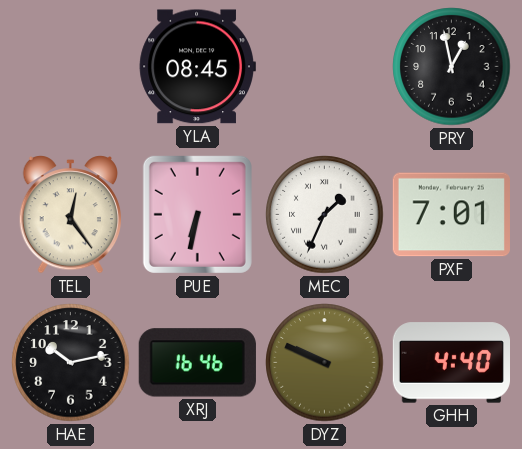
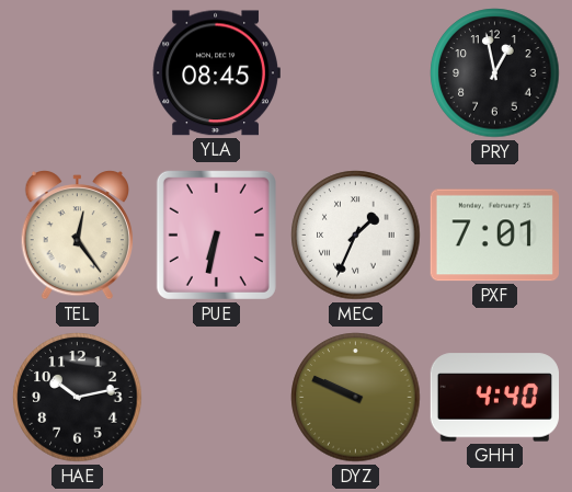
XRJ: 16:46 -> none
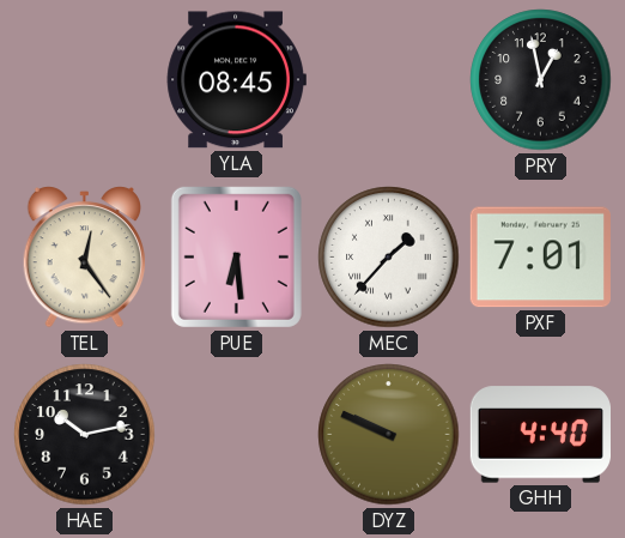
PUE: 6:32 -> 6:29
MEC: 1:34 -> 1:37
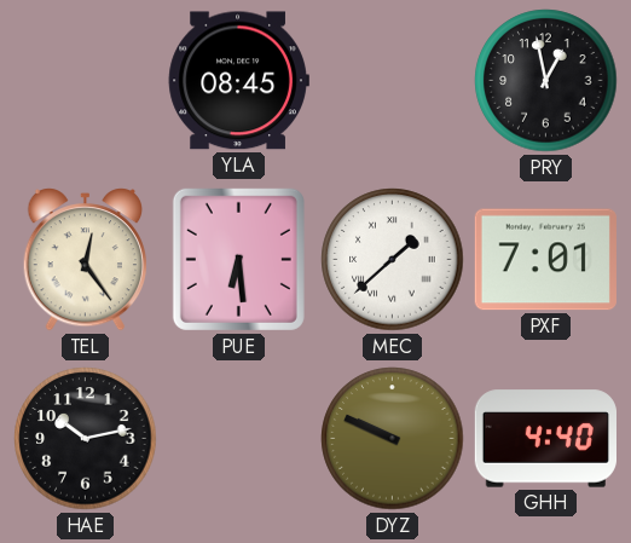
MEC: 1:37 -> 1:38
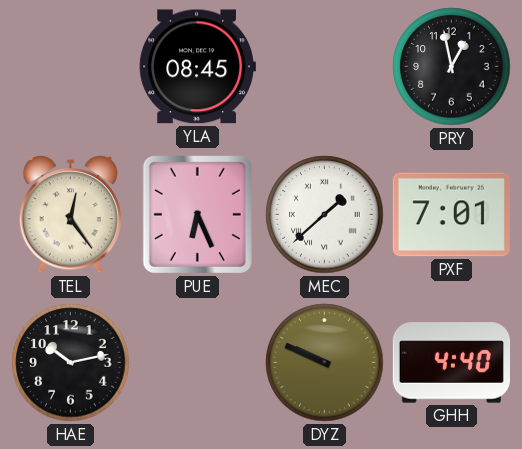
PUE: 6:29 -> 6:26
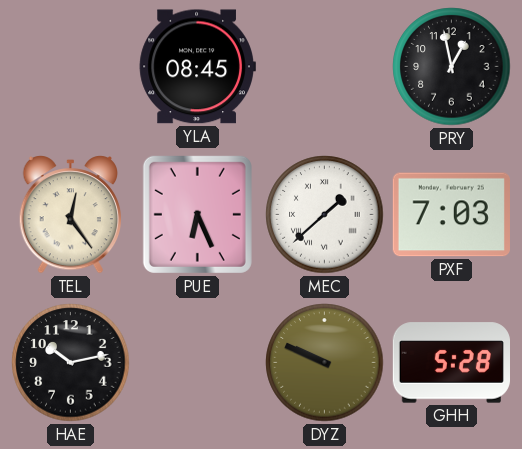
PXF: 7:01 -> 7:03
GHH: 4:40 -> 5:28
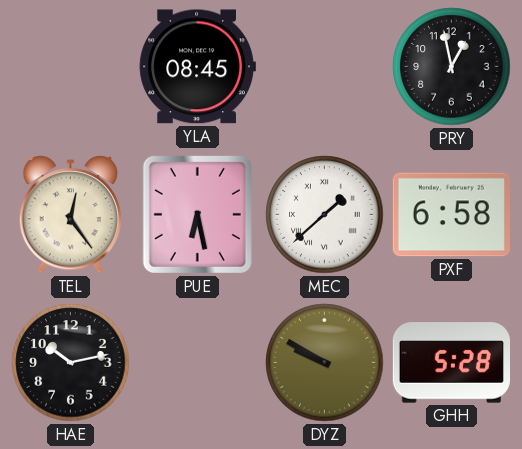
PUE: 6:26 -> 6:28
PXF: 7:03 -> 6:58
DYZ: 9:49 -> 9:50
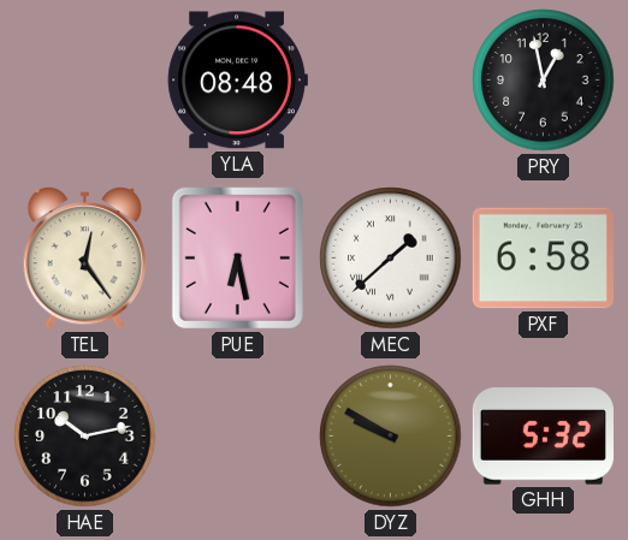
YLA: 08:45 -> 08:48
GHH: 5:28 -> 5:32
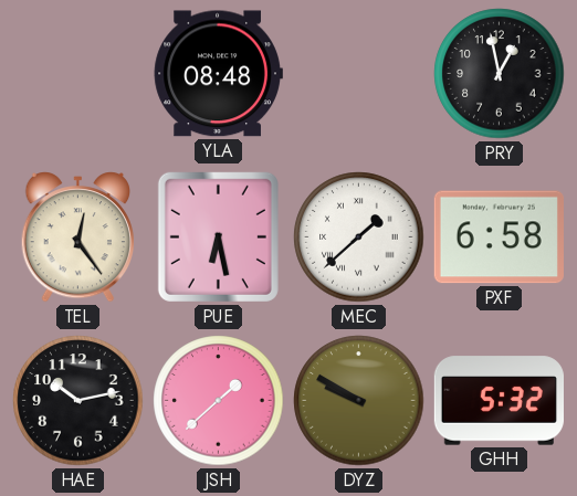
JSH: none -> 1:38
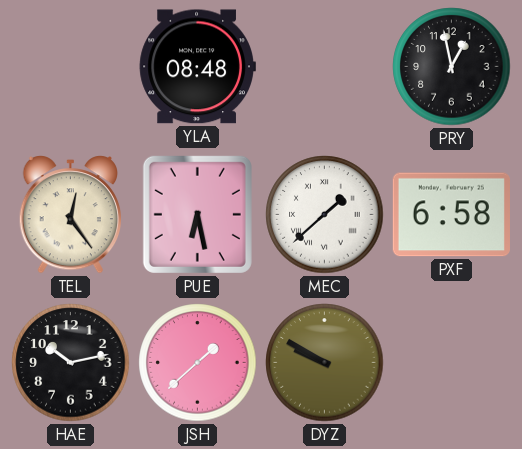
GHH: 5:32 -> none
